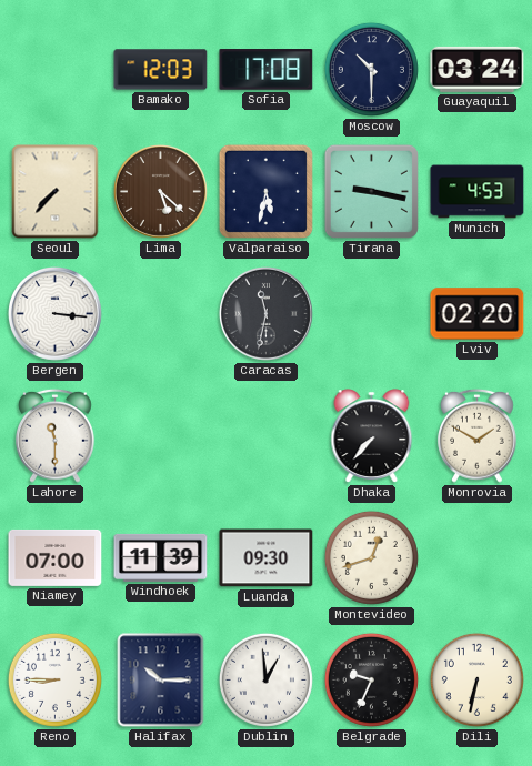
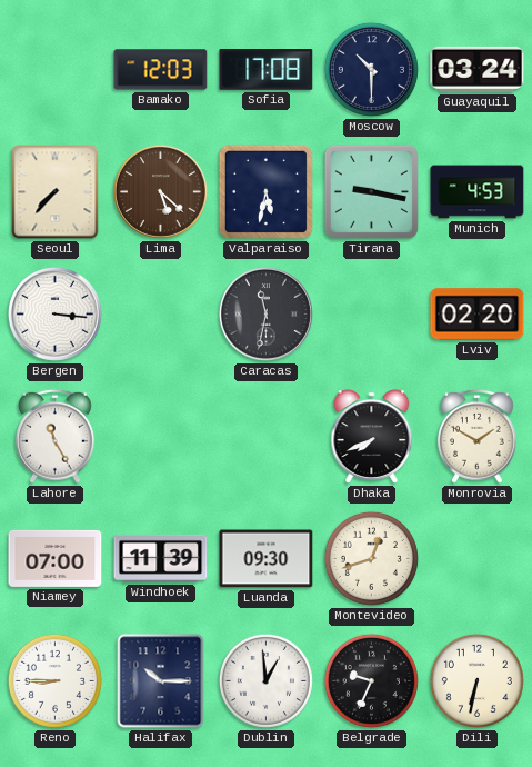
Lahore: 11:30 -> 11:25
Dhaka: 7:37 -> 7:41
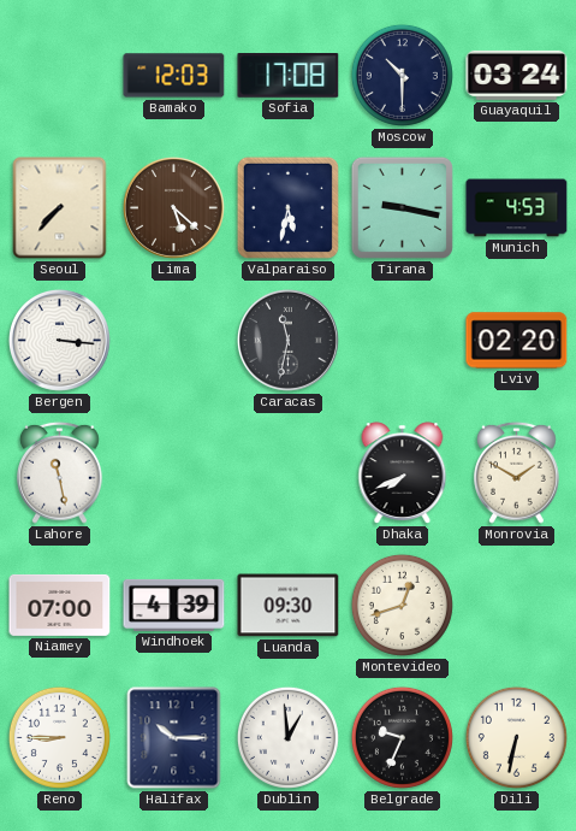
Lahore: 11:25 -> 11:28
Windhoek: 11:39 -> 4:39
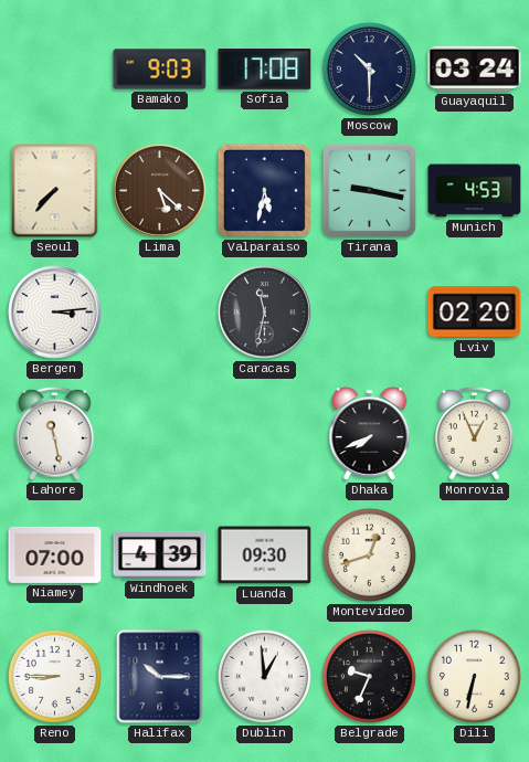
Bamako: 12:03 -> 9:03
Bergen: 3:16 -> 3:14
Monrovia: 1:50 -> 12:56
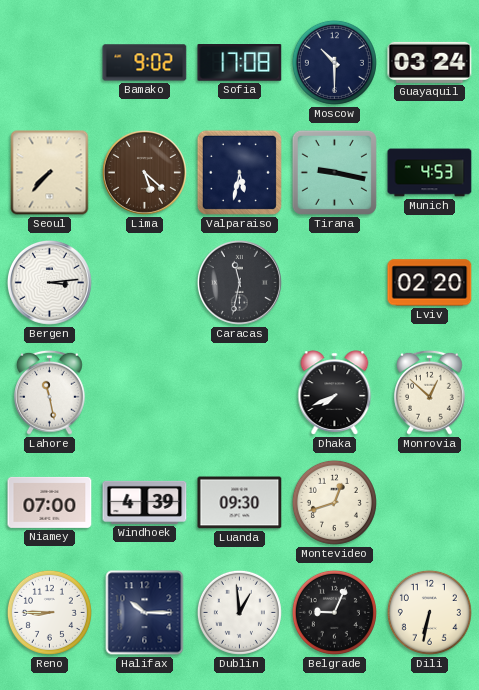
Bamako: 9:03 -> 9:02
Monrovia: 12:56 -> 12:52
Belgrade: 9:34 -> 9:04
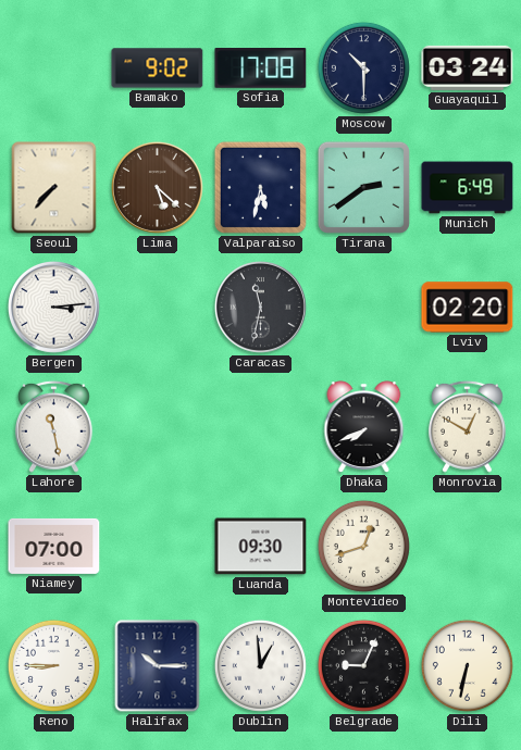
Tirana: 9:17 -> 2:39
Munich: 4:53 -> 6:49
Monrovia: 12:52 -> 12:50
Windhoek: 4:39 -> none
